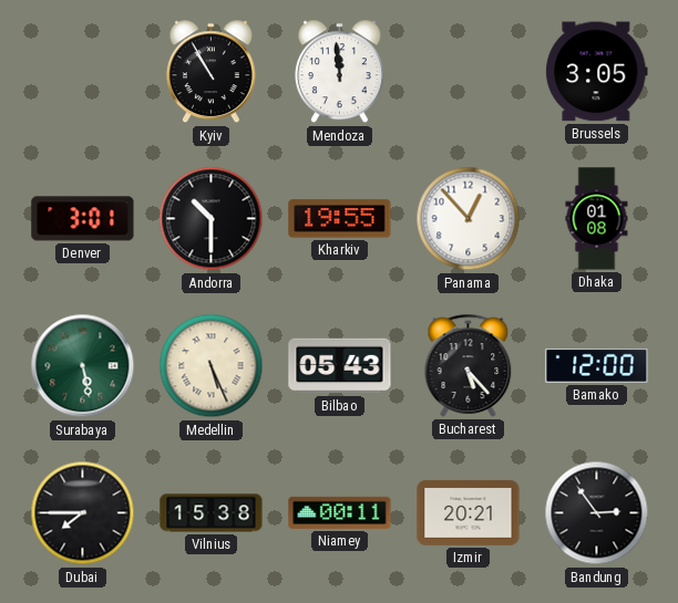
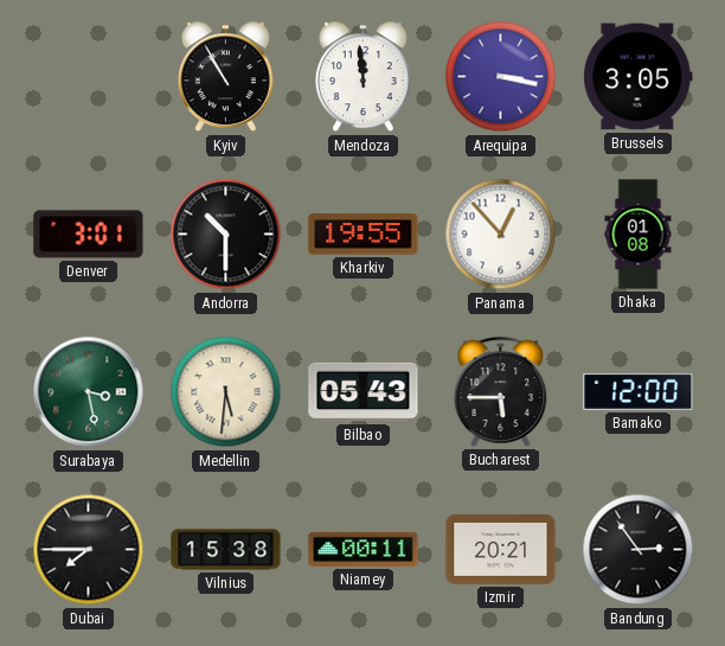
Arequipa: none -> 3:17
Surabaya: 5:28 -> 3:28
Medellin: 5:26 -> 5:31
Bucharest: 5:23 -> 5:45
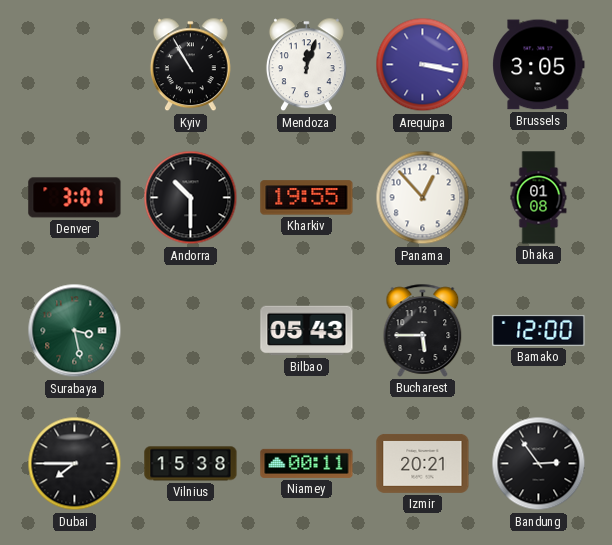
Mendoza: 11:59 -> 12:03
Medellin: 5:31 -> none
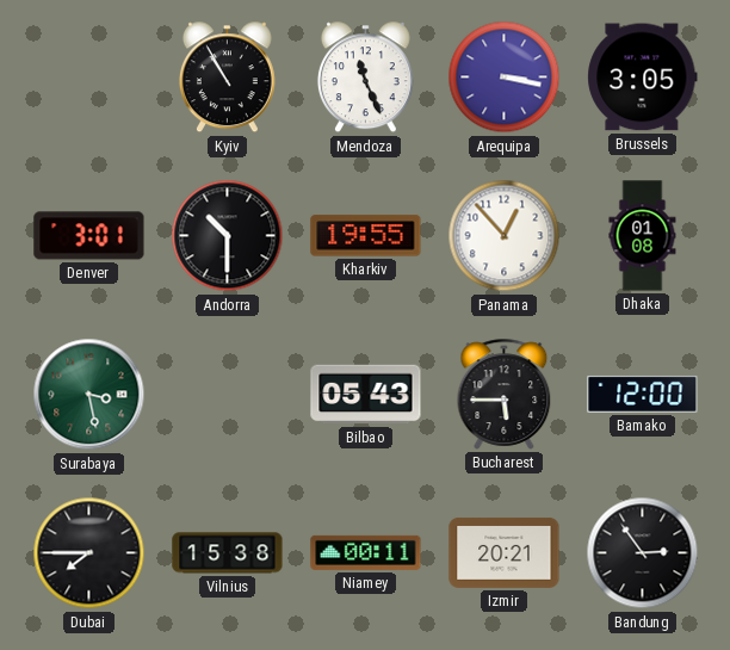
Mendoza: 12:03 -> 11:26
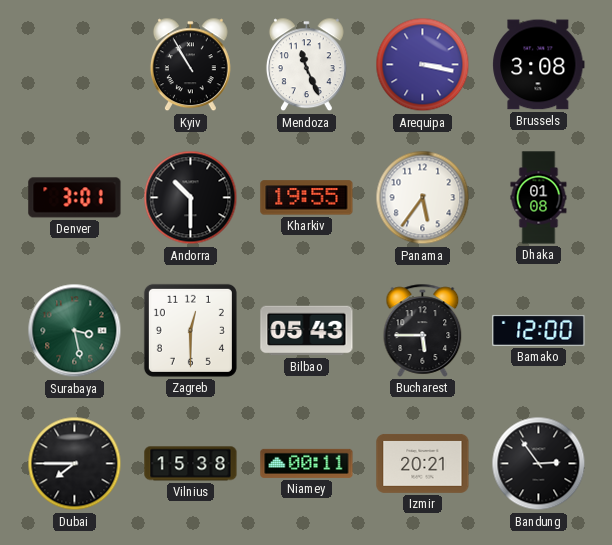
Brussels: 3:05 -> 3:08
Panama: 12:53 -> 5:36
Zagreb: none -> 12:30
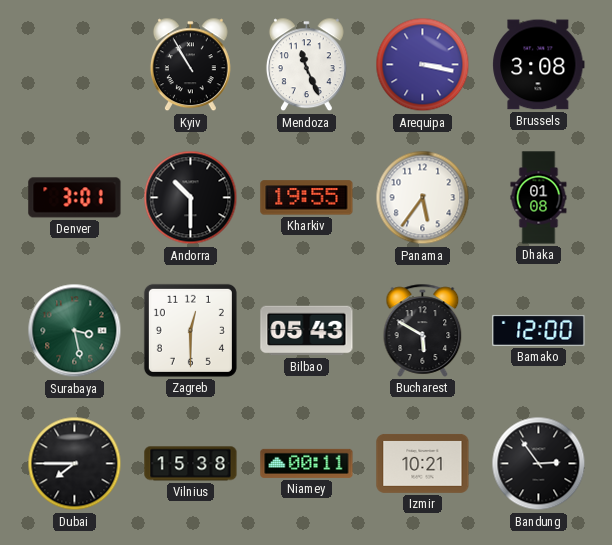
Bucharest: 5:45 -> 5:50
Izmir: 20:21 -> 10:21
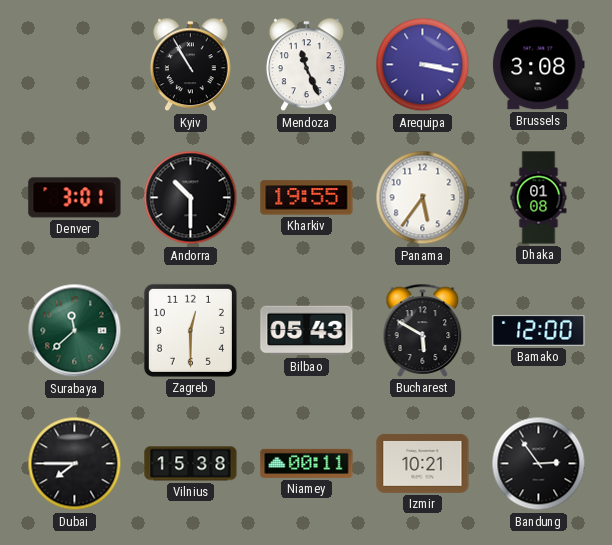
Surabaya: 3:28 -> 11:38
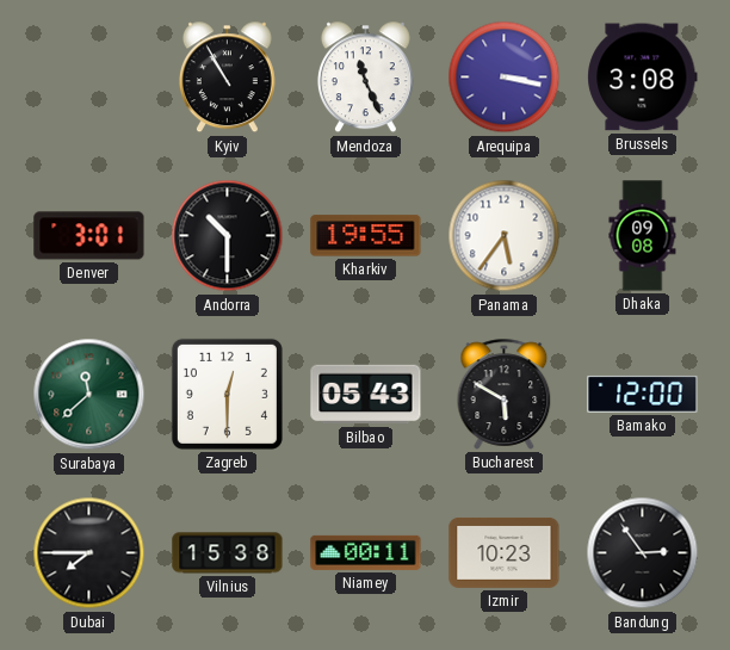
Dhaka: 01:08 -> 09:08
Izmir: 10:21 -> 10:23
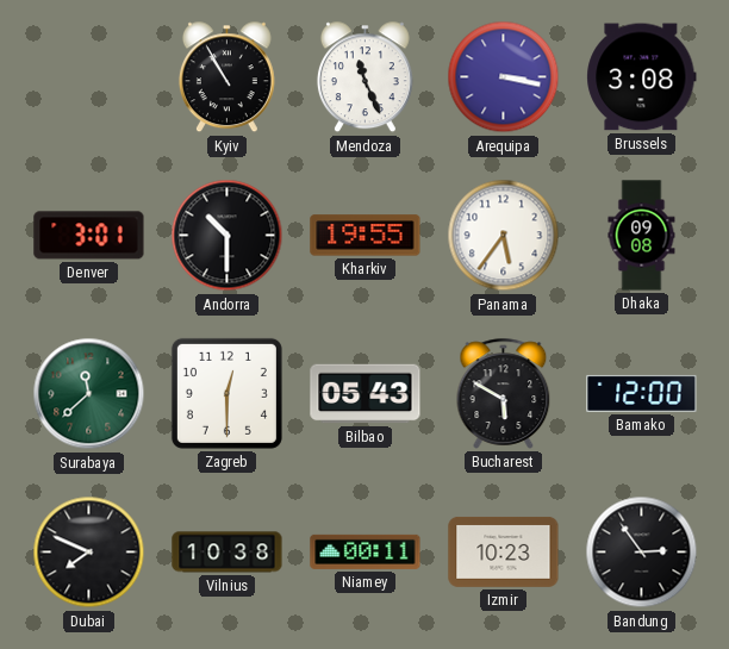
Dubai: 7:45 -> 7:49
Vilnius: 15:38 -> 10:38
